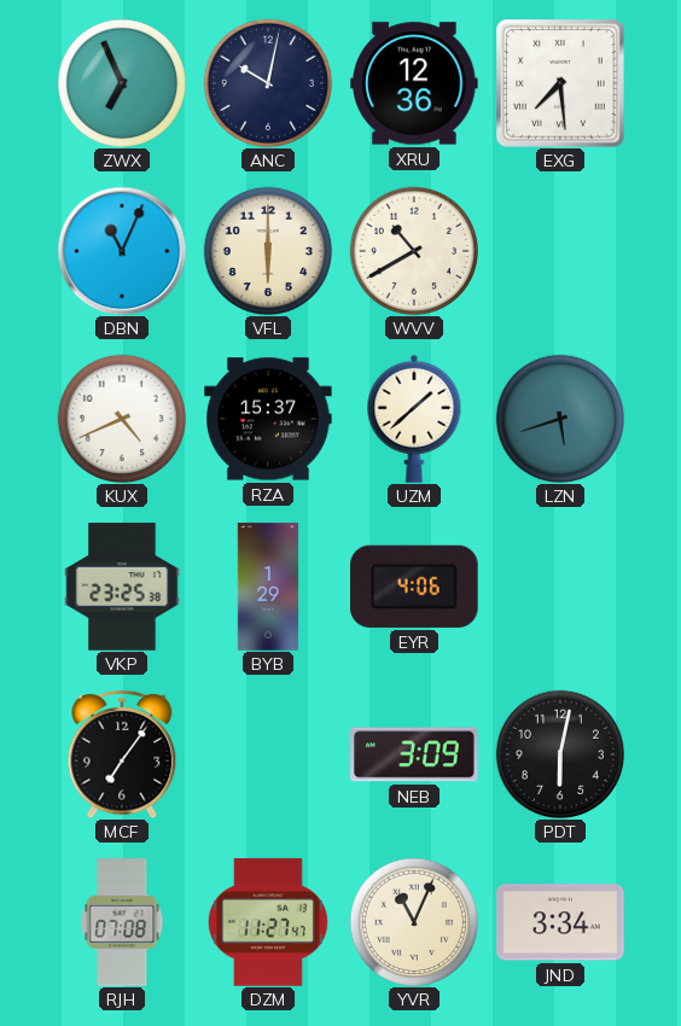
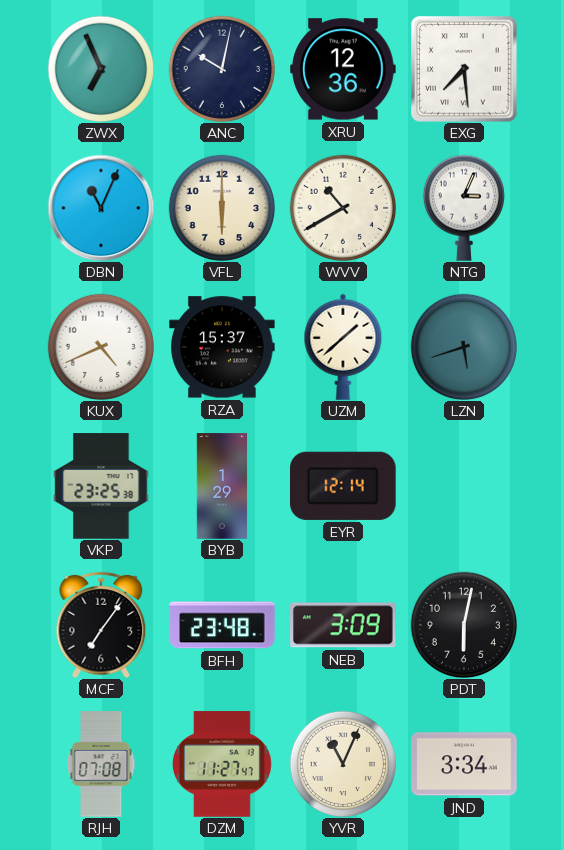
NTG: none -> 3:04
EYR: 4:06 -> 12:14
BFH: none -> 23:48
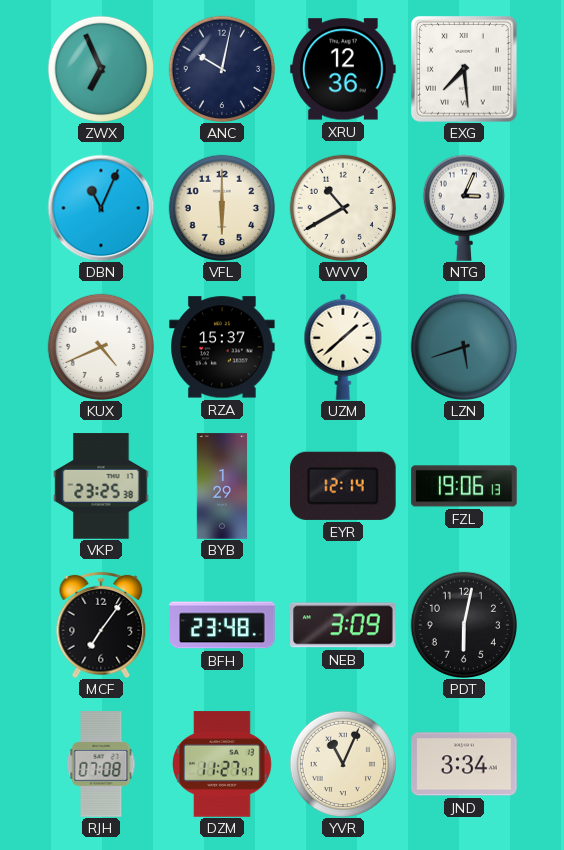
FZL: none -> 19:06
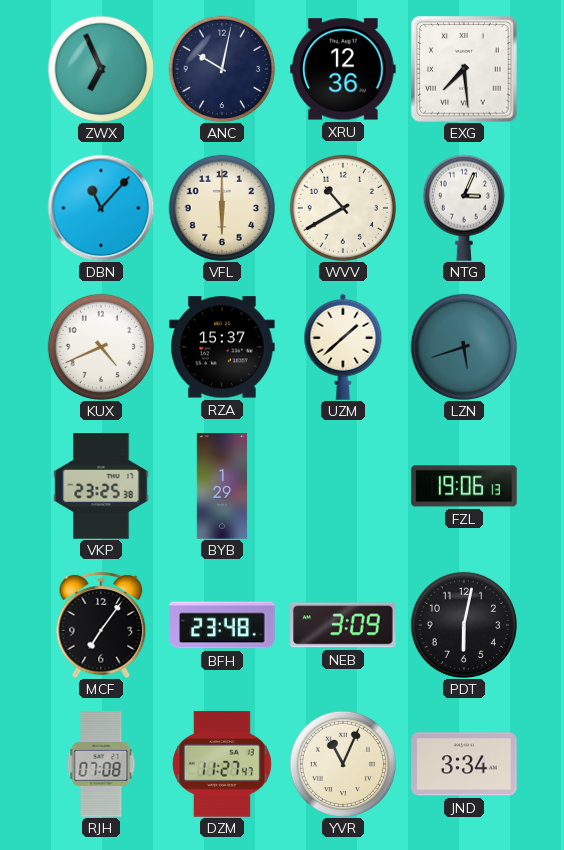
DBN: 11:04 -> 11:07
EYR: 12:14 -> none
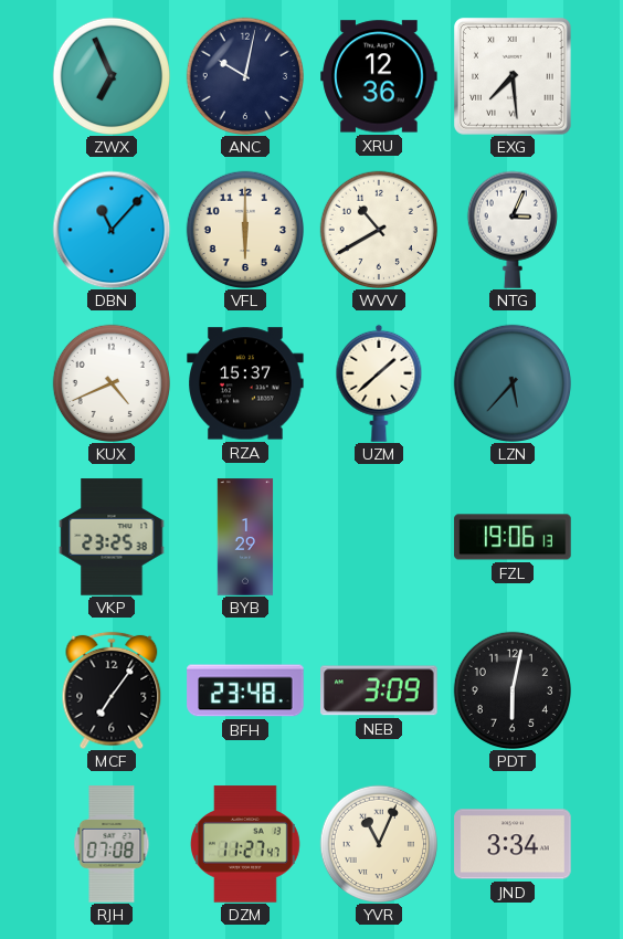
LZN: 5:42 -> 5:37
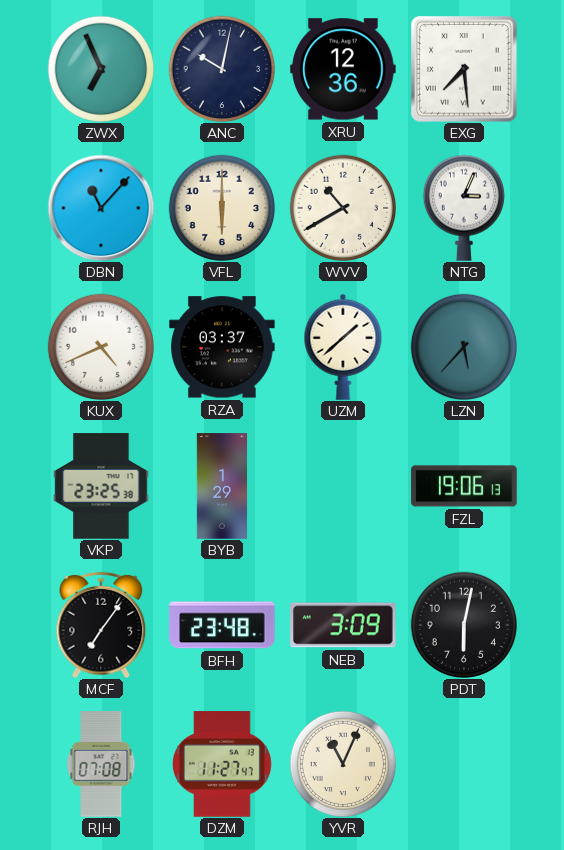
RZA: 15:37 -> 03:37
JND: 3:34 -> none
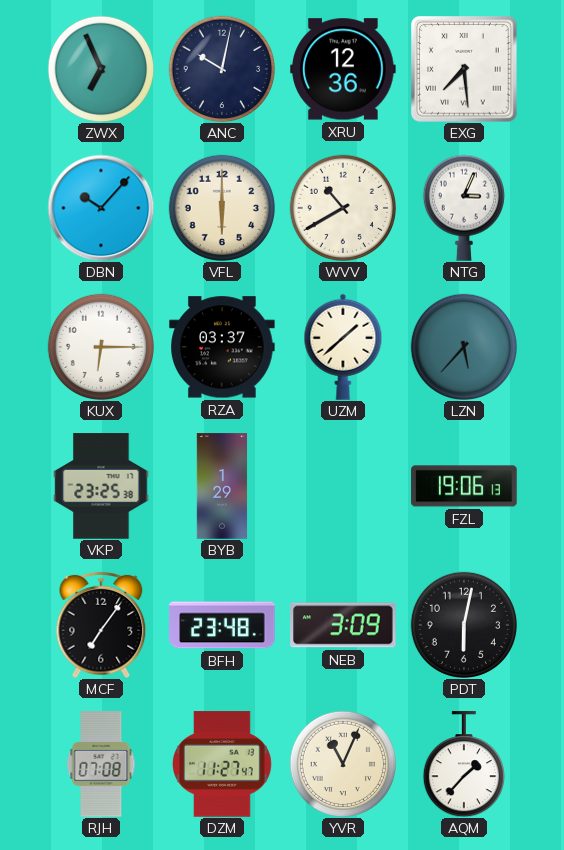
DBN: 11:07 -> 10:07
KUX: 4:41 -> 6:15
AQM: none -> 1:37
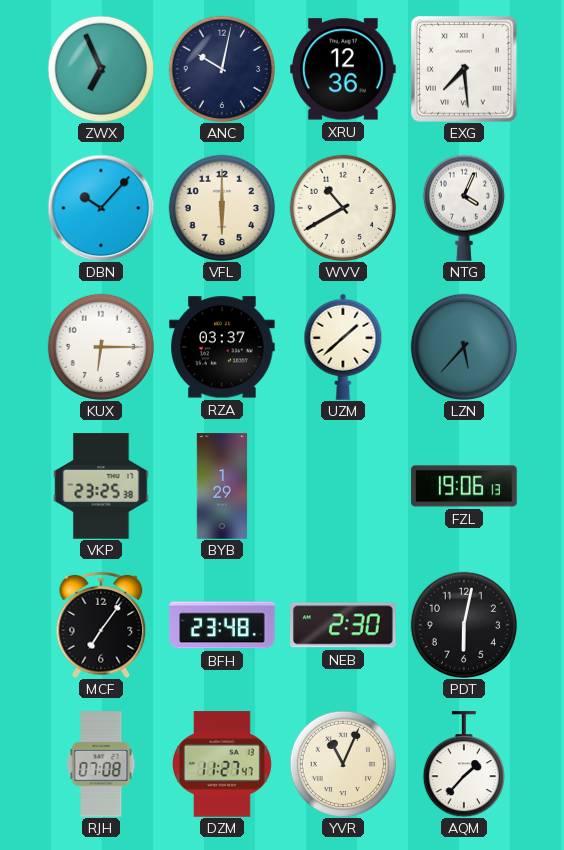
NTG: 3:04 -> 4:04
NEB: 3:09 -> 2:30
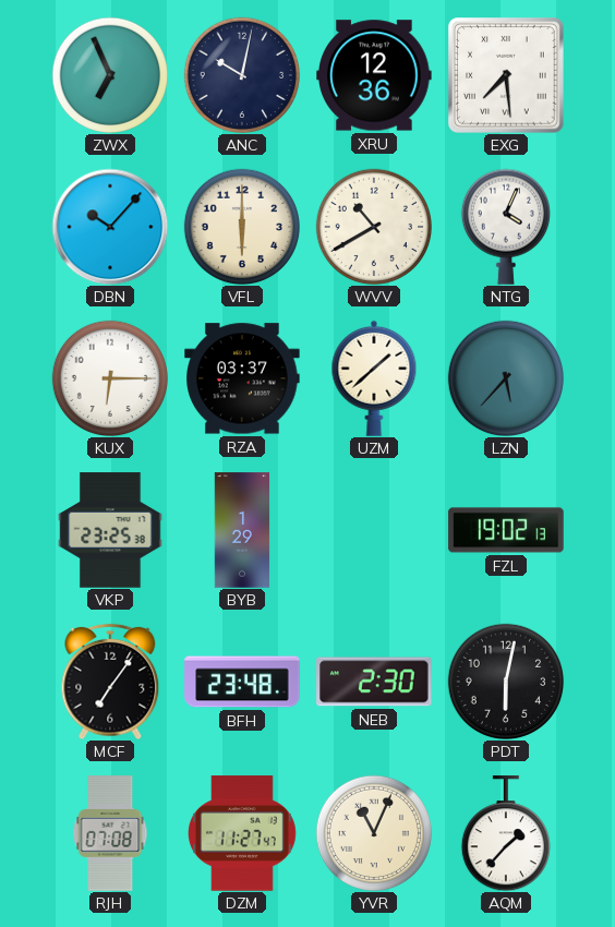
FZL: 19:06 -> 19:02
